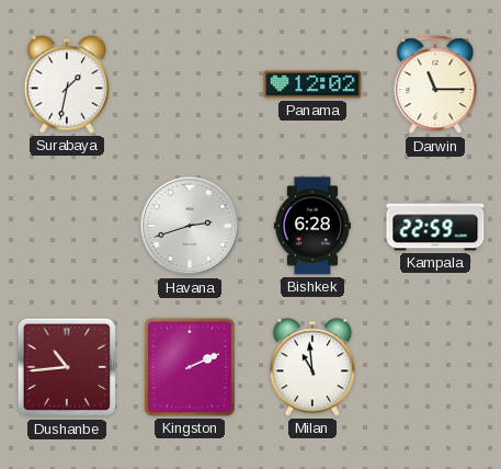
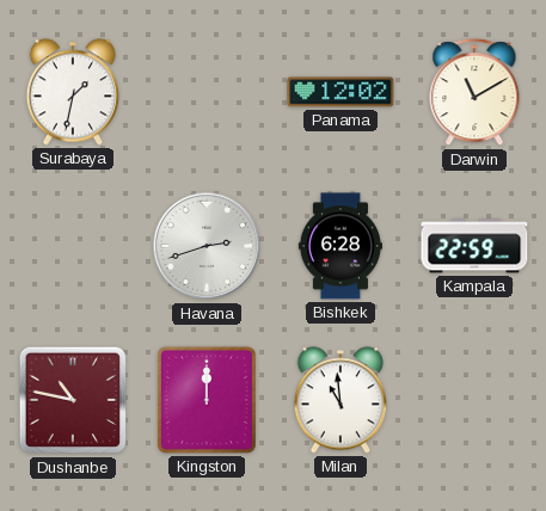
Darwin: 11:15 -> 11:10
Dushanbe: 10:44 -> 10:47
Kingston: 2:11 -> 12:00
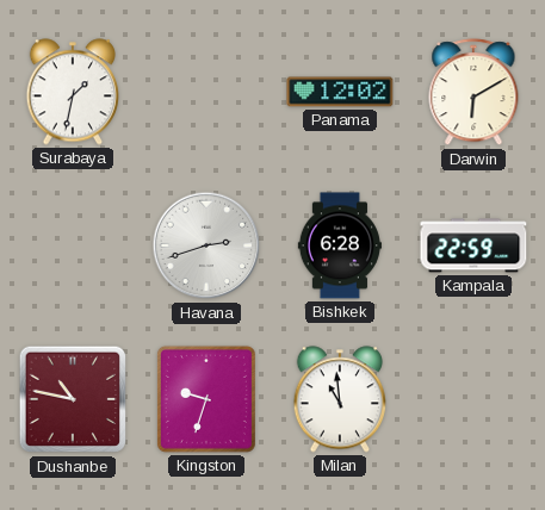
Darwin: 11:10 -> 6:10
Kingston: 12:00 -> 9:33
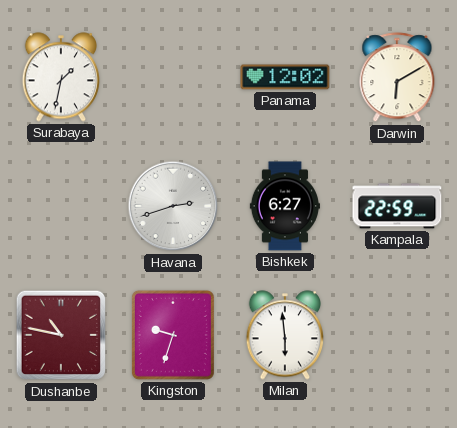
Bishkek: 6:28 -> 6:27
Milan: 10:59 -> 5:59
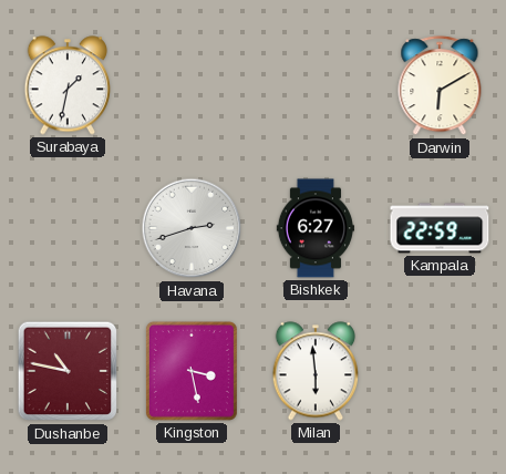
Panama: 12:02 -> none
Kingston: 9:33 -> 3:28
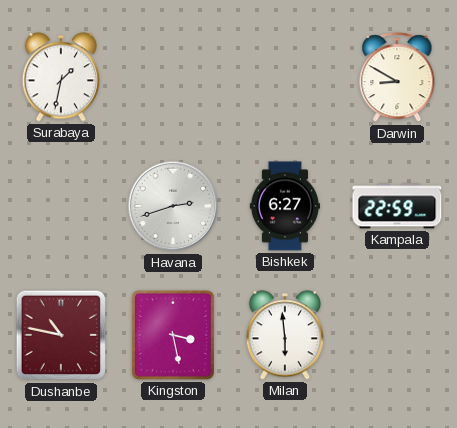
Darwin: 6:10 -> 8:50
